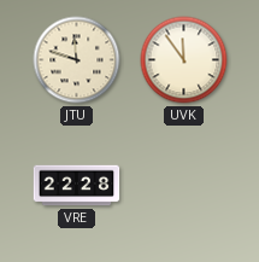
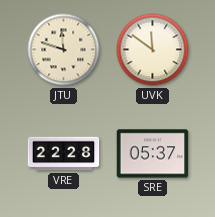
UVK: 11:54 -> 11:51
SRE: none -> 05:37
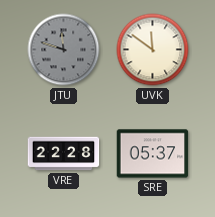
JTU dial: cream -> grey
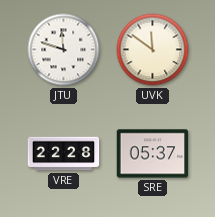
JTU dial: grey -> white
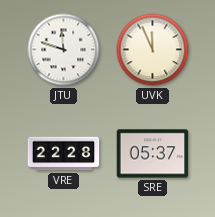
UVK: 11:51 -> 11:56
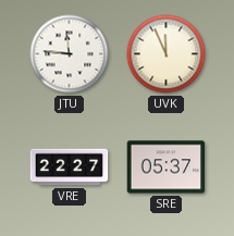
JTU: 11:48 -> 11:46
VRE: 22:28 -> 22:27
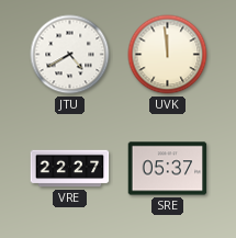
JTU: 11:46 -> 4:40
UVK: 11:56 -> 11:59
